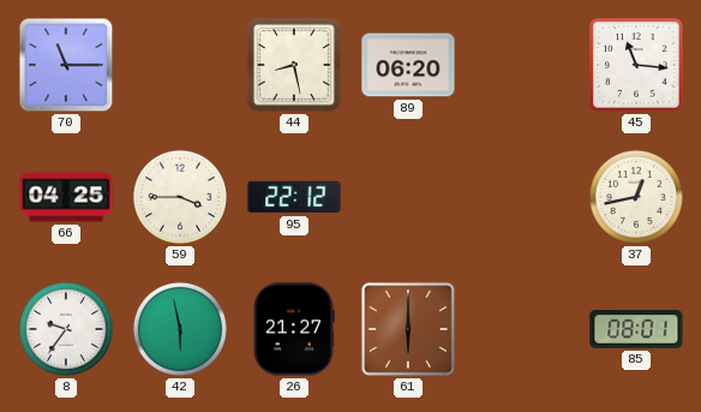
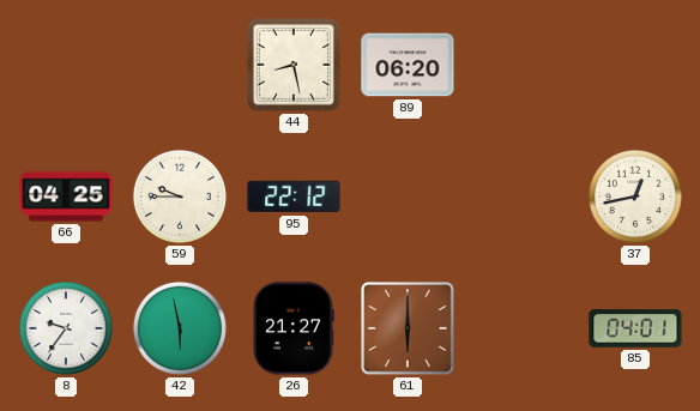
70: 11:15 -> none
45: 11:16 -> none
59: 3:45 -> 9:45
85: 08:01 -> 04:01
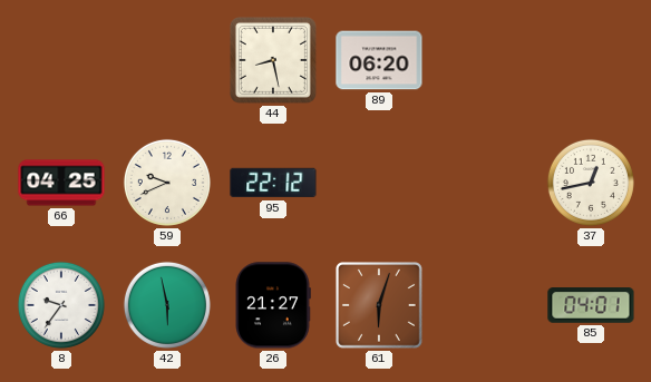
59: 9:45 -> 9:41
61: 6:00 -> 6:03
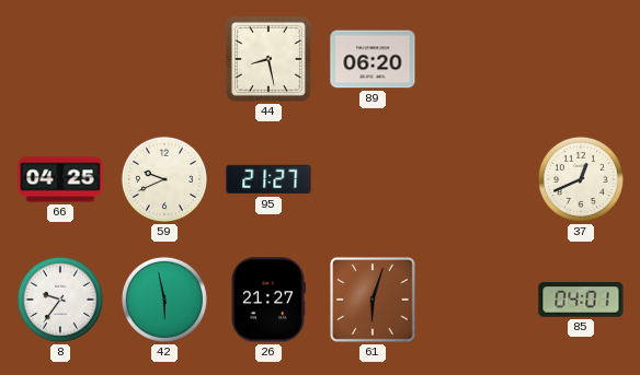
95: 22:12 -> 21:27
37: 12:43 -> 12:41
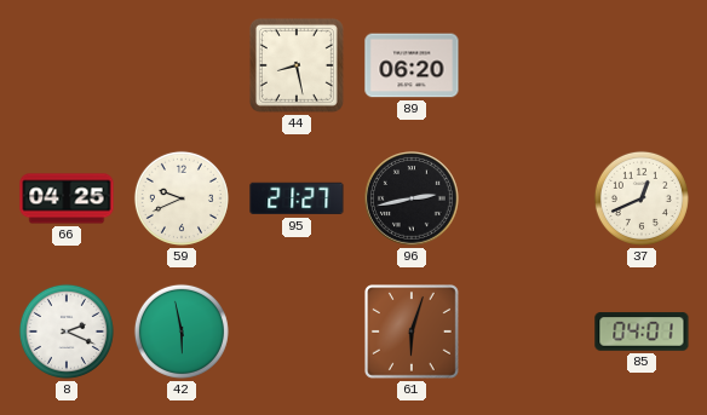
96: none -> 2:43
8: 9:36 -> 2:19
26: 21:27 -> none
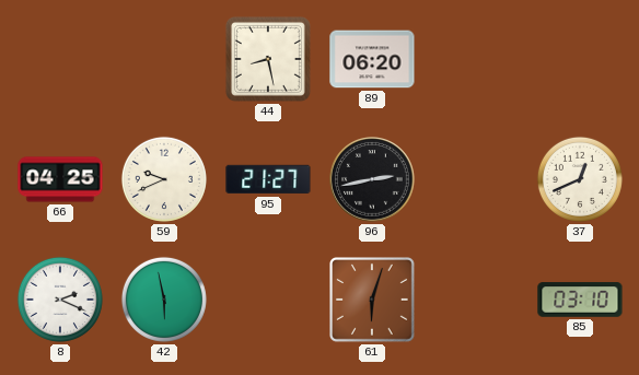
85: 04:01 -> 03:10
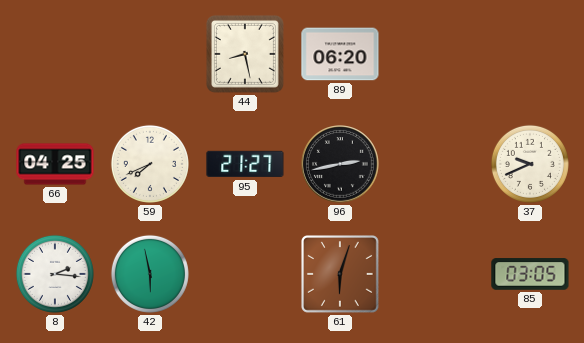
59: 9:41 -> 7:41
37: 12:41 -> 9:41
8: 2:19 -> 2:16
85: 03:10 -> 03:05
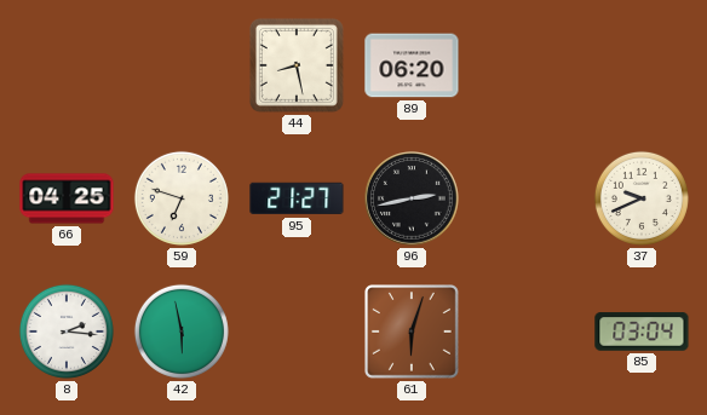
59: 7:41 -> 6:48
85: 03:05 -> 03:04
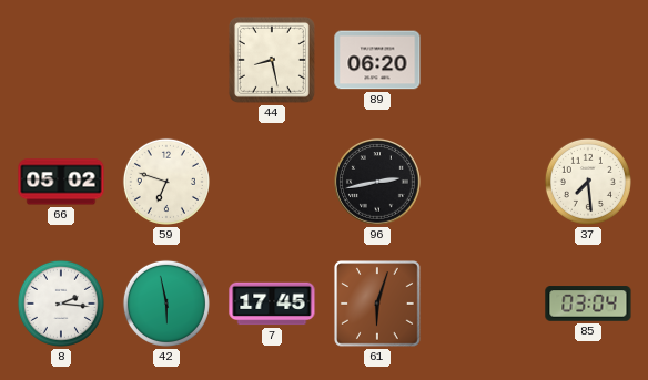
66: 04:25 -> 05:02
95: 21:27 -> none
37: 9:41 -> 7:29
7: none -> 17:45
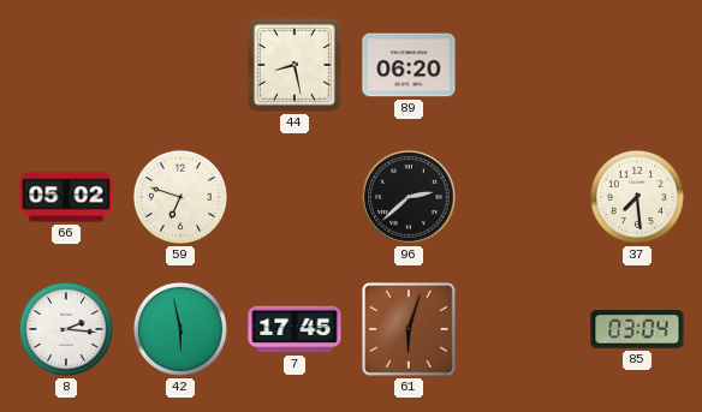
96: 2:43 -> 2:38
